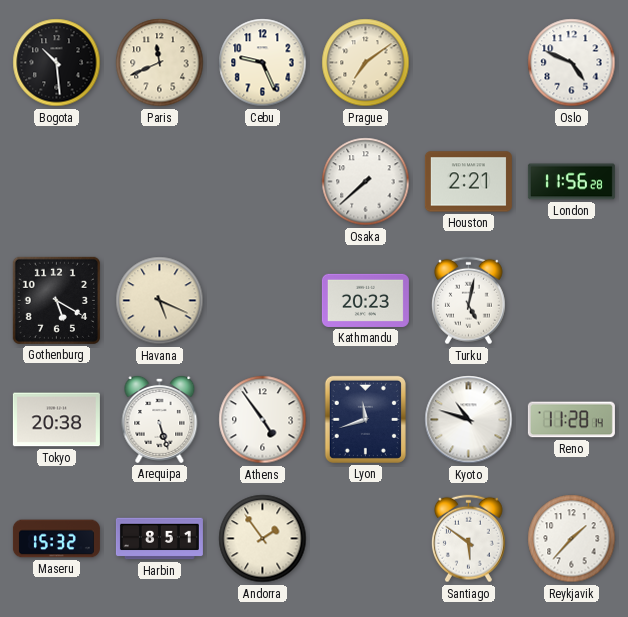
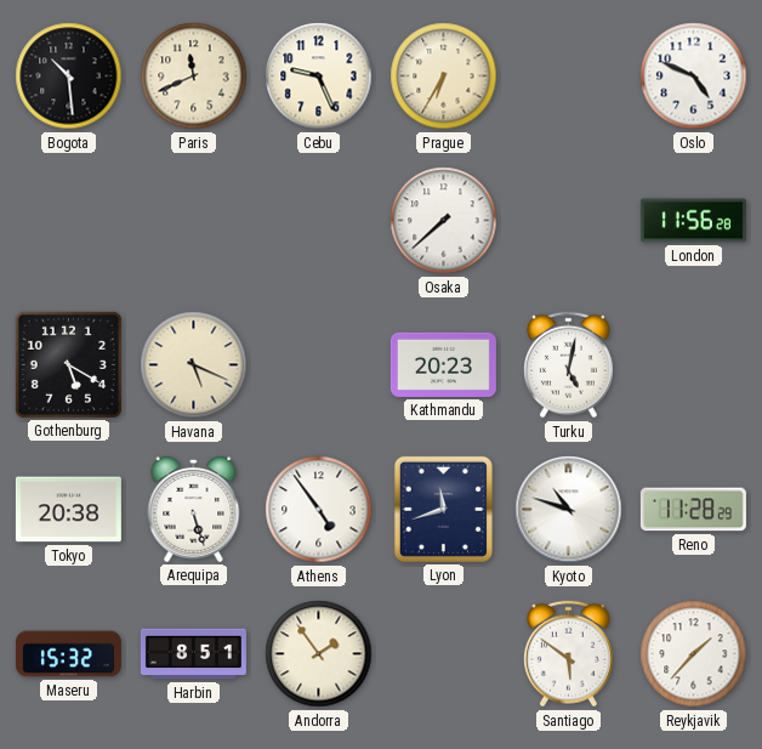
Prague: 7:09 -> 6:35
Houston: 2:21 -> none
Reno: 11:28:14 -> 11:28:29
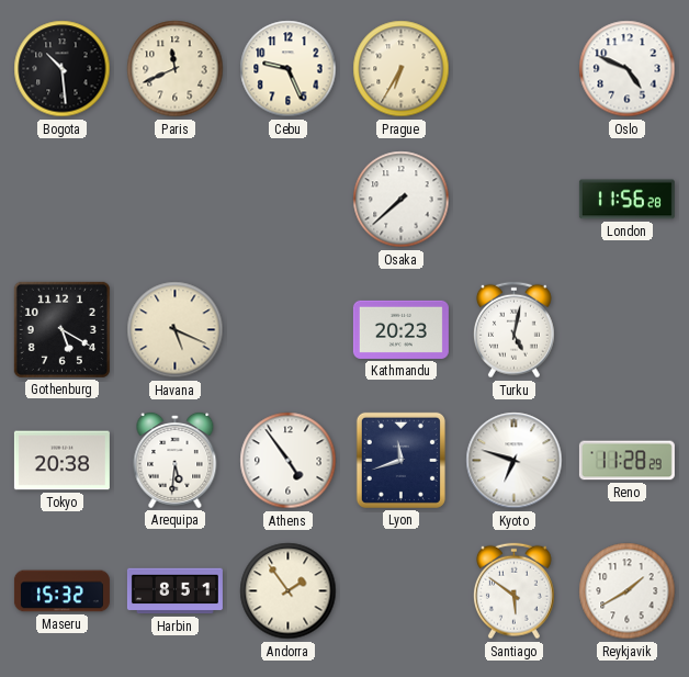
Arequipa: 5:27 -> 5:31
Kyoto: 10:48 -> 6:48
Reykjavik: 1:37 -> 1:40
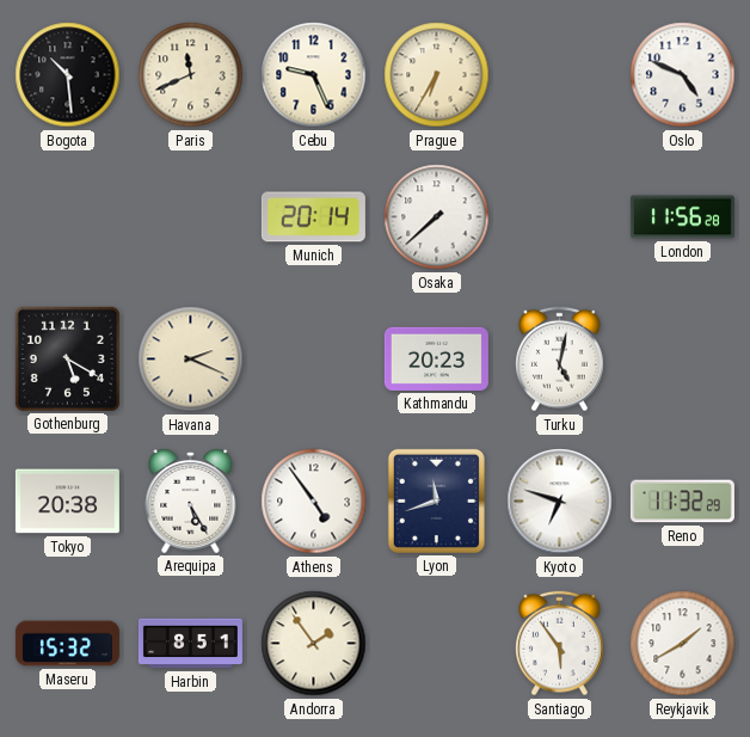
Munich: none -> 20:14
Havana: 5:19 -> 2:19
Arequipa: 5:31 -> 5:25
Reno: 11:28 -> 11:32
Santiago: 5:51 -> 5:54
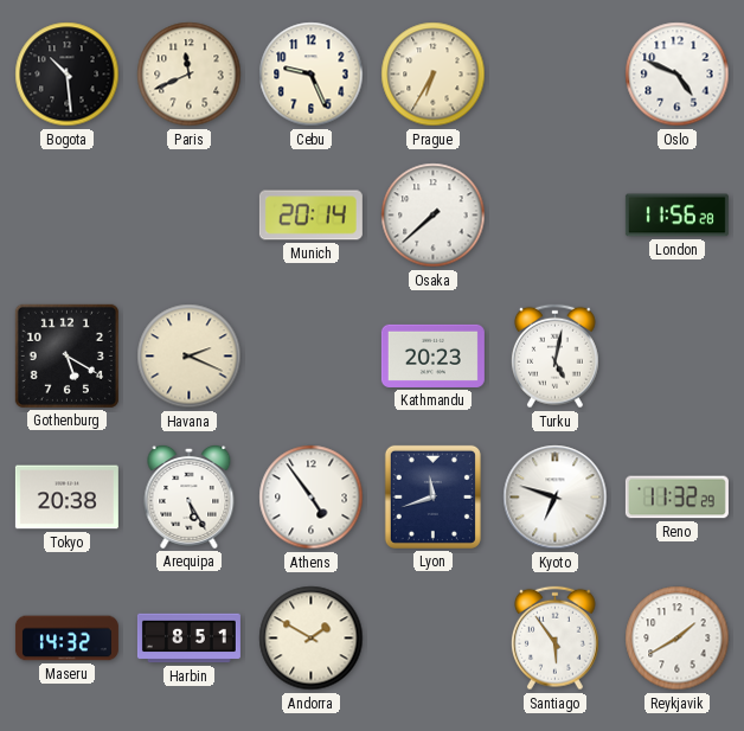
Maseru: 15:32 -> 14:32
Andorra: 1:54 -> 1:50
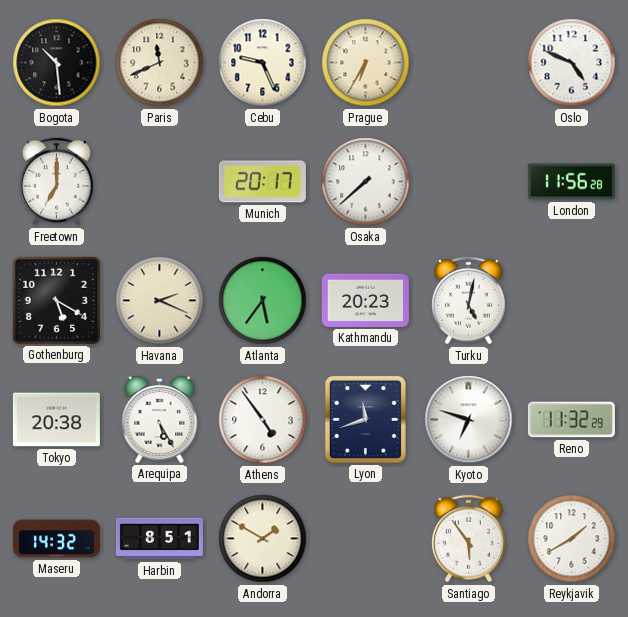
Freetown: none -> 7:00
Munich: 20:14 -> 20:17
Atlanta: none -> 5:36
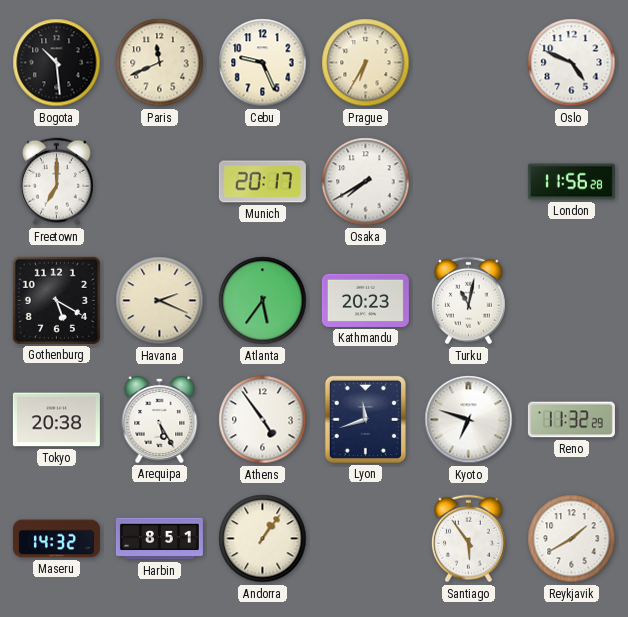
Osaka: 7:38 -> 7:40
Turku: 5:02 -> 11:02
Andorra: 1:50 -> 1:06
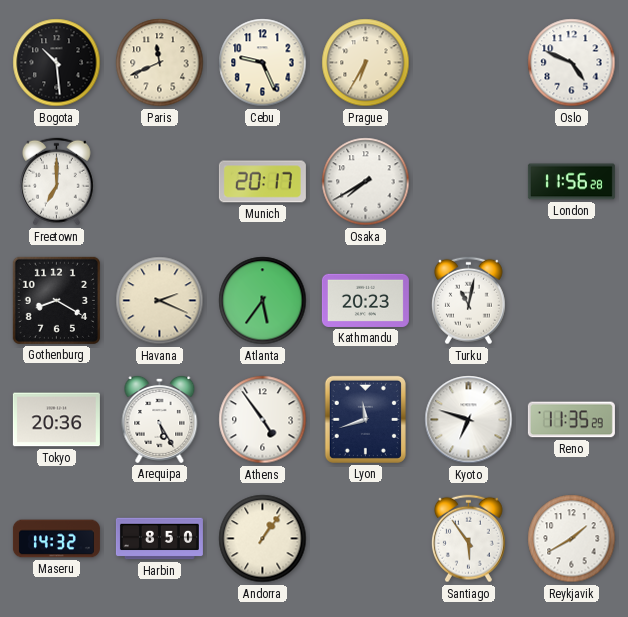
Gothenburg: 5:20 -> 8:20
Tokyo: 20:38 -> 20:36
Reno: 11:32 -> 11:35
Harbin: 8:51 -> 8:50
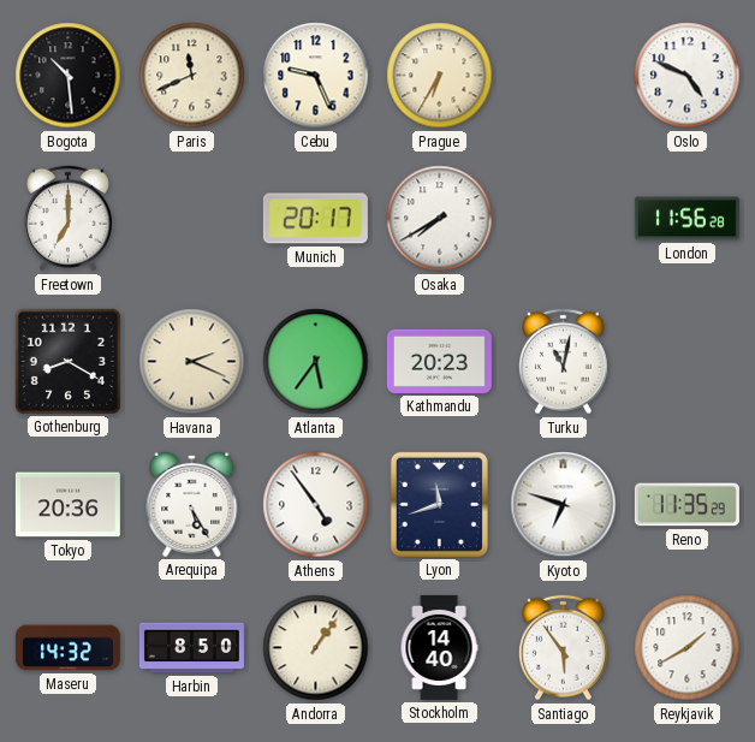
Stockholm: none -> 14:40
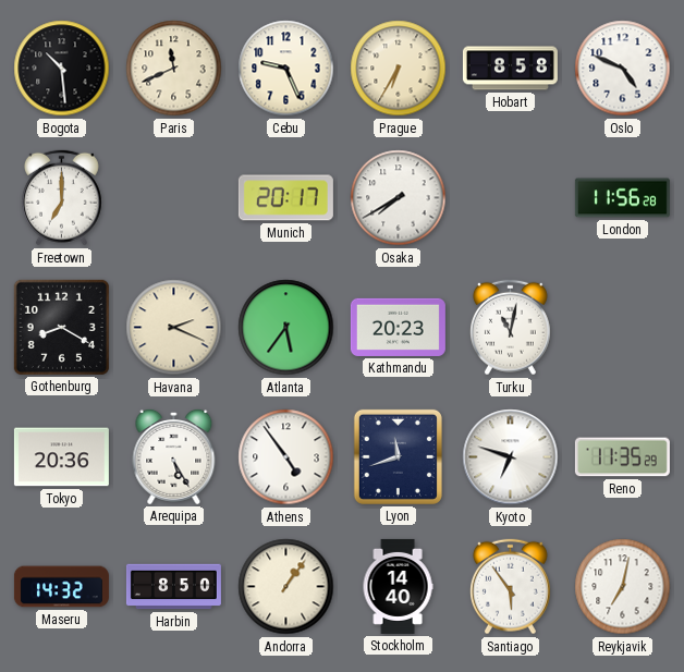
Hobart: none -> 8:58
Reykjavik: 1:40 -> 7:02
